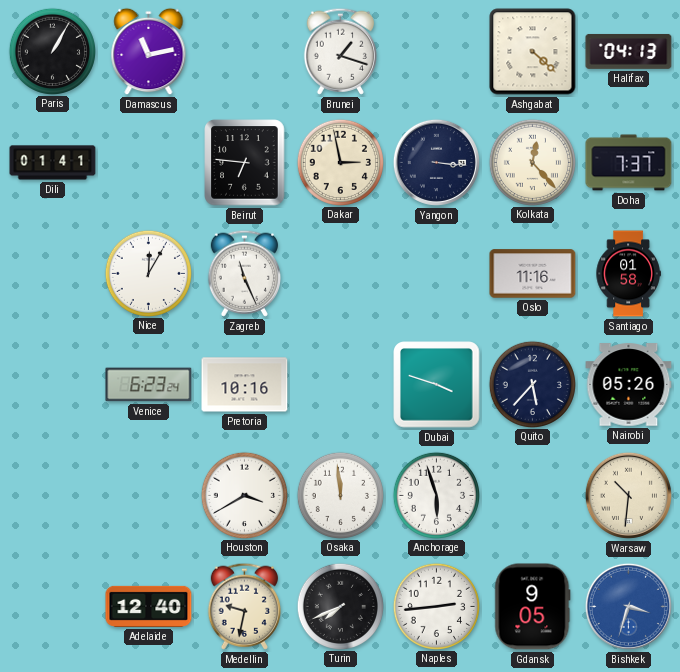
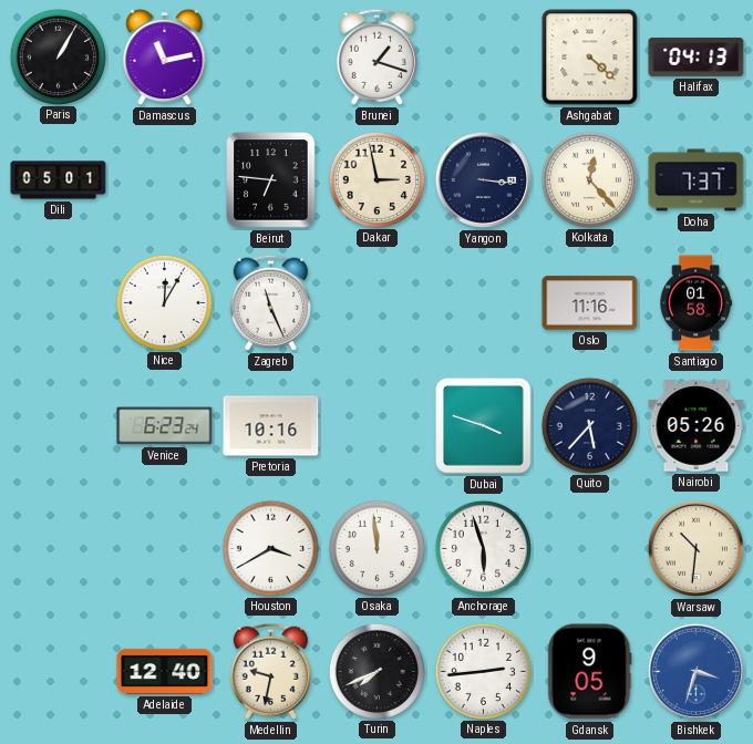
Dili: 01:41 -> 05:01
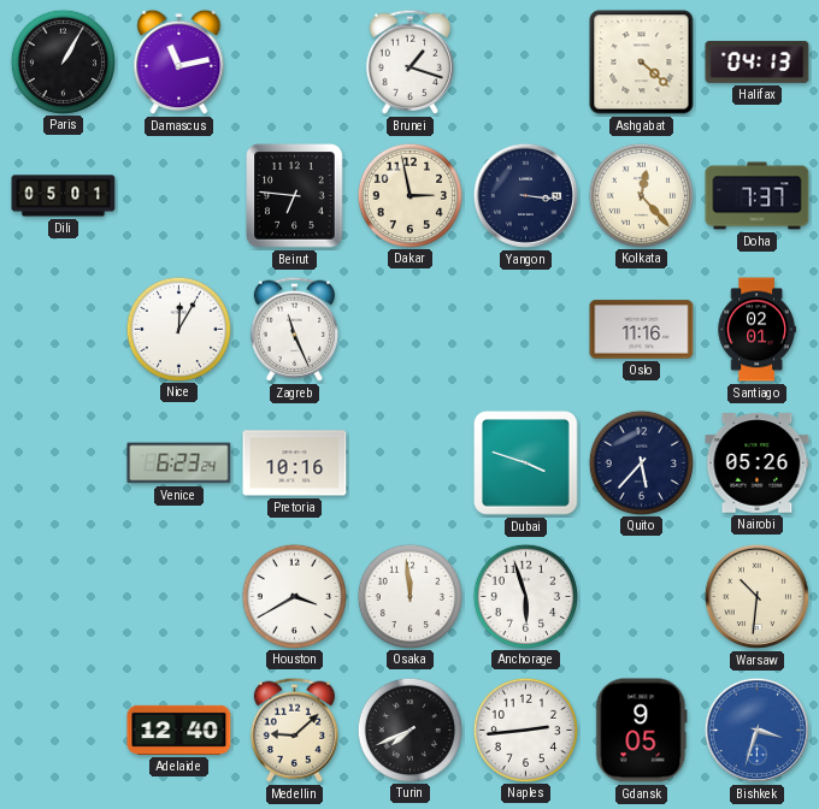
Santiago: 01:58 -> 02:01
Medellin: 9:32 -> 9:08
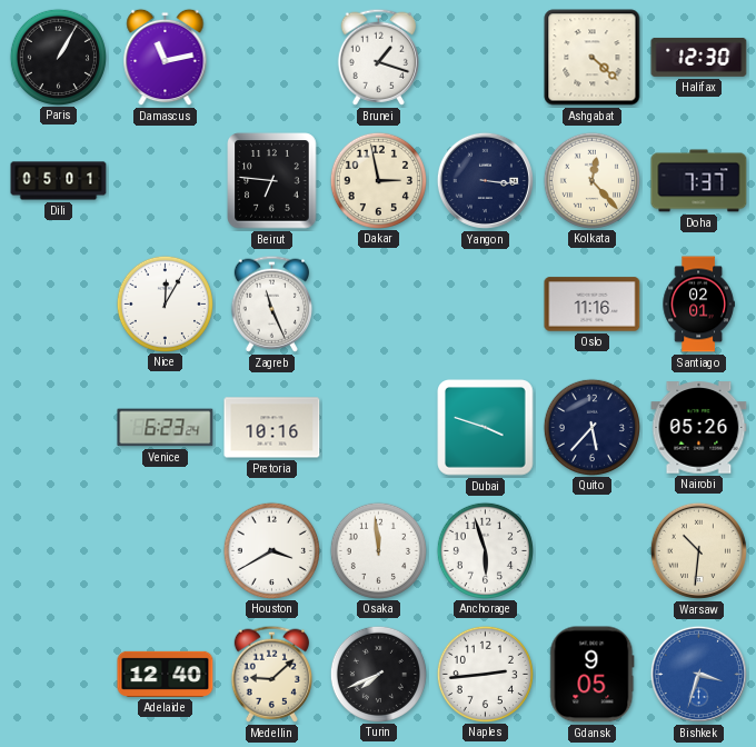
Halifax: 04:13 -> 12:30
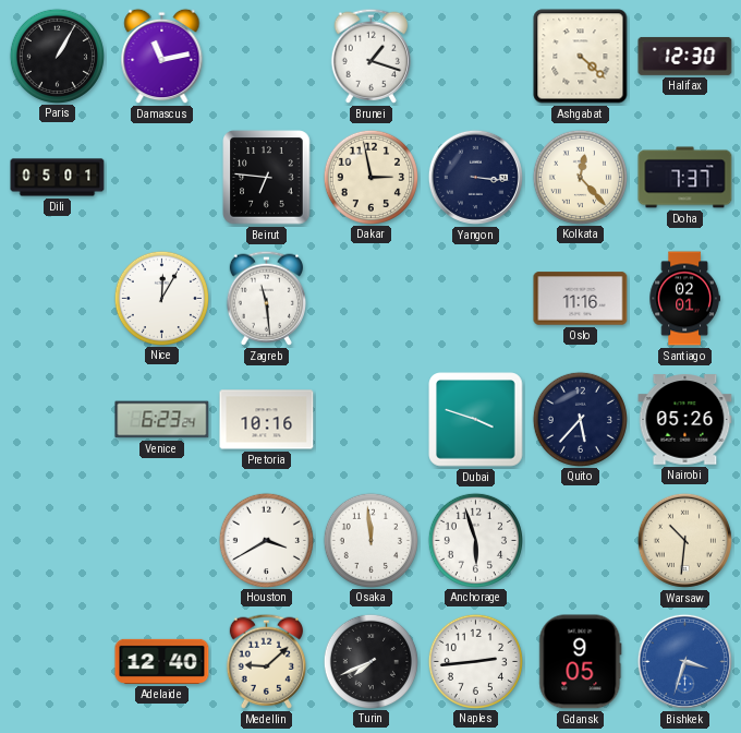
Zagreb: 11:26 -> 11:29
